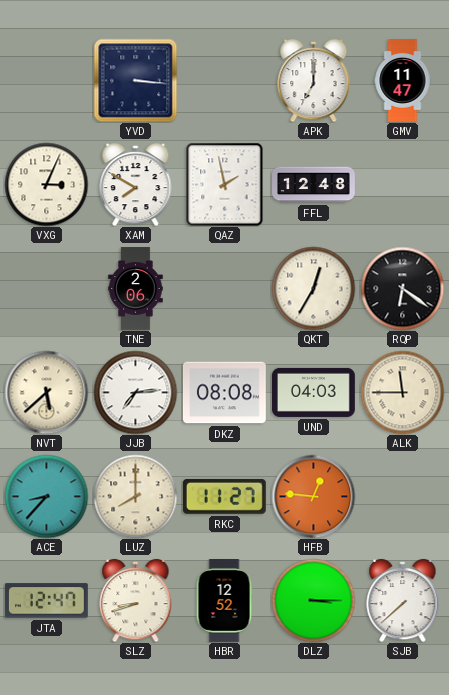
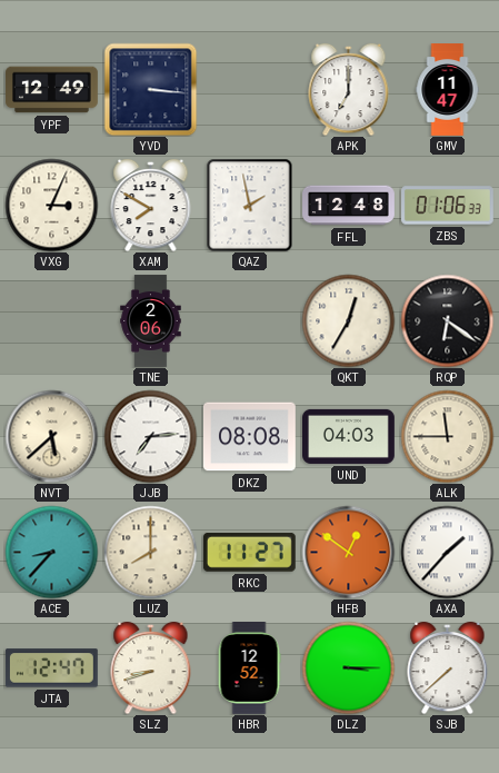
YPF: none -> 12:49
ZBS: none -> 01:06
HFB: 12:46 -> 12:51
AXA: none -> 1:37
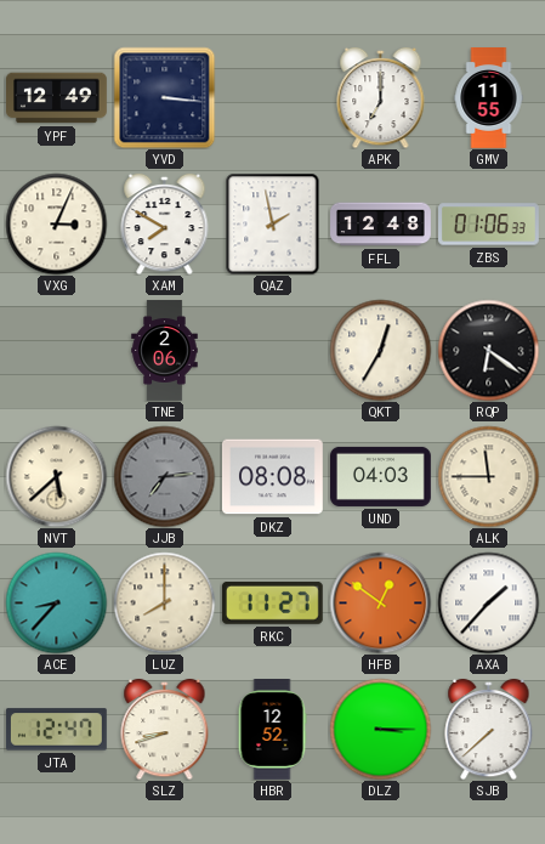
GMV: 11:47 -> 11:55
JJB dial: white -> grey
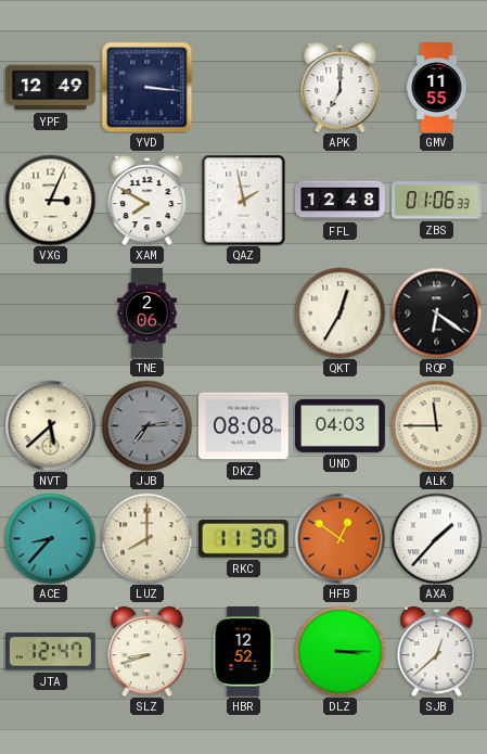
RKC: 11:27 -> 11:30
SJB: 7:38 -> 12:38
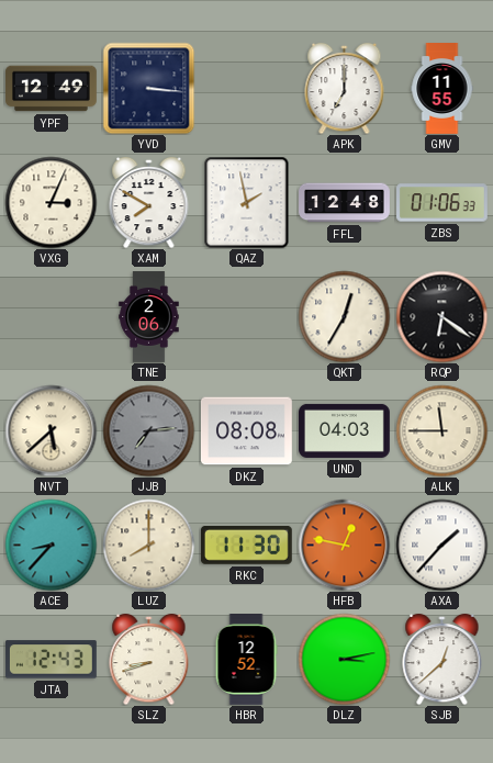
HFB: 12:51 -> 12:47
JTA: 12:47 -> 12:43
DLZ: 3:15 -> 3:13
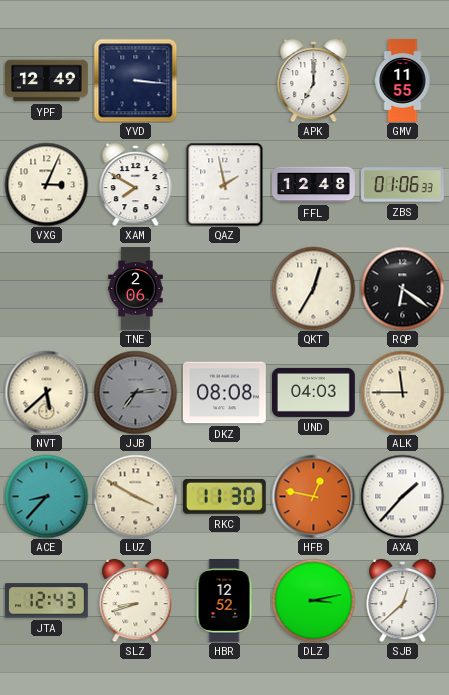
LUZ: 8:00 -> 3:50
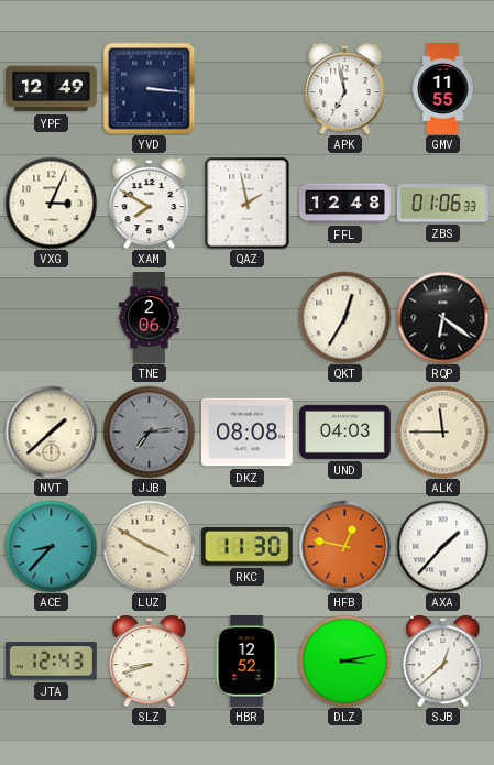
APK: 7:00 -> 6:58
NVT: 5:38 -> 1:38
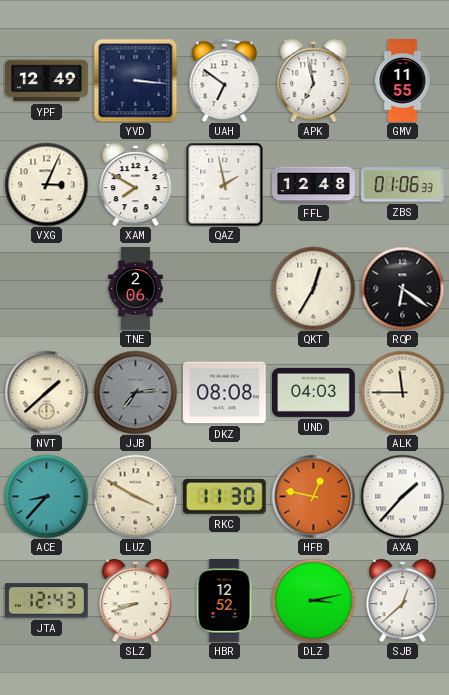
UAH: none -> 6:51
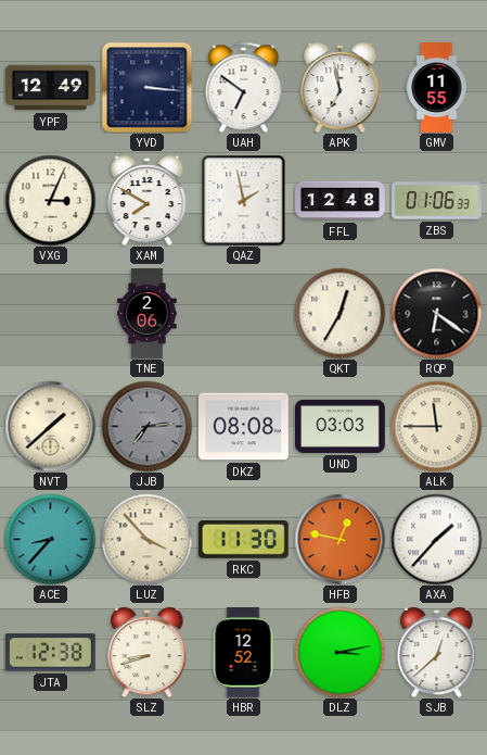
UND: 04:03 -> 03:03
LUZ: 3:50 -> 3:53
JTA: 12:43 -> 12:38
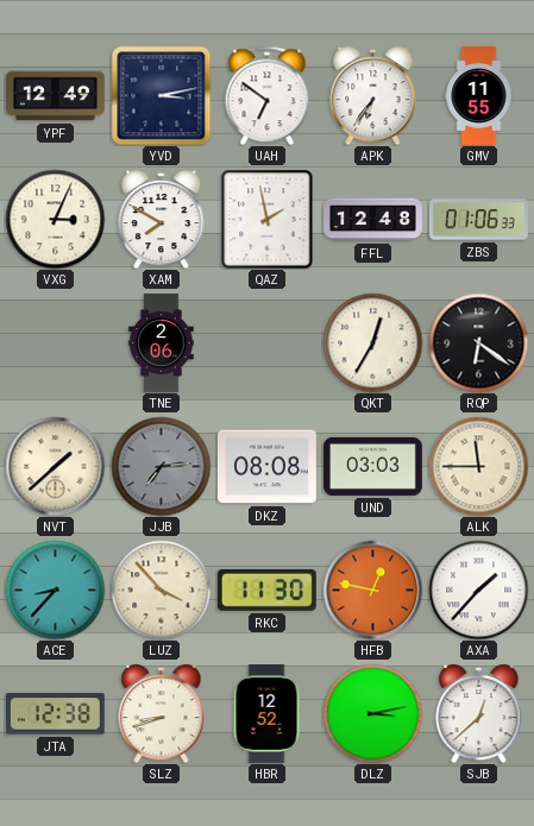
YVD: 3:16 -> 3:13
APK: 6:58 -> 6:36
